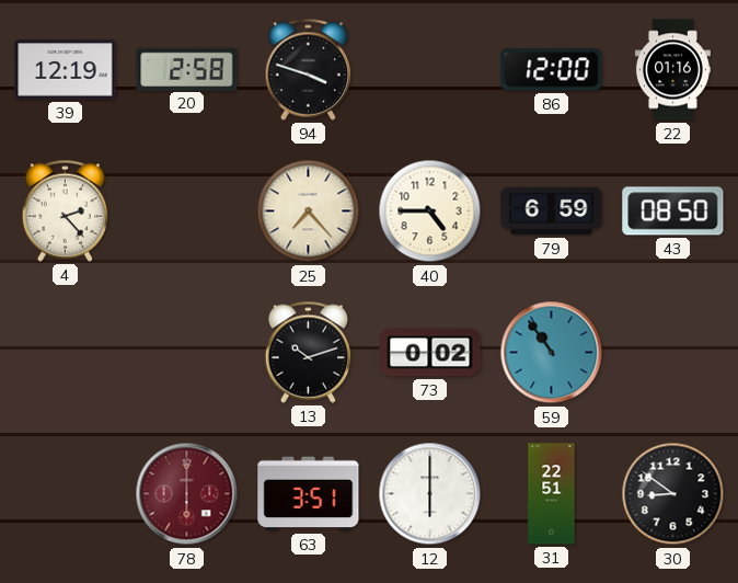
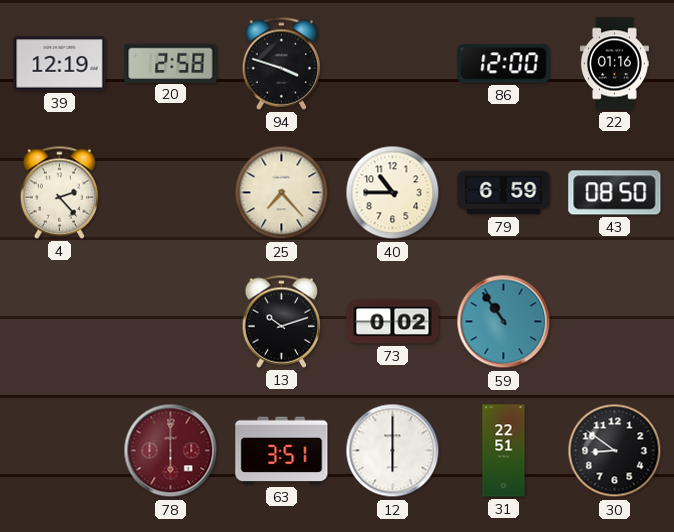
40: 4:45 -> 10:45
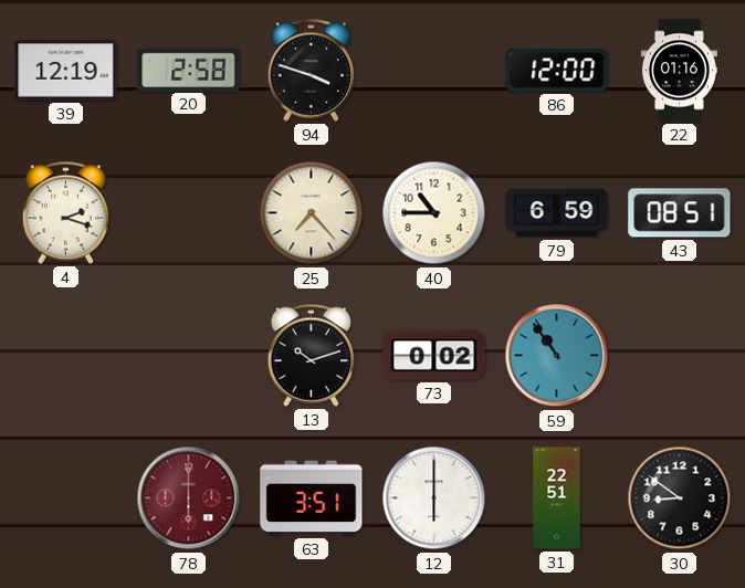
4: 2:23 -> 2:18
43: 08:50 -> 08:51
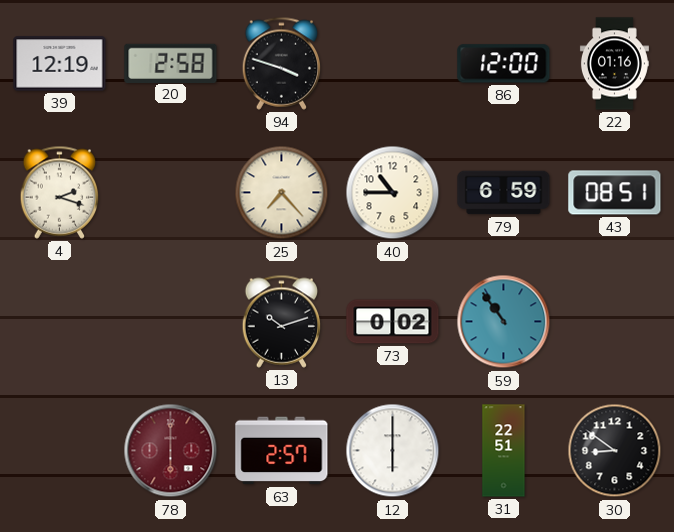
63: 3:51 -> 2:57
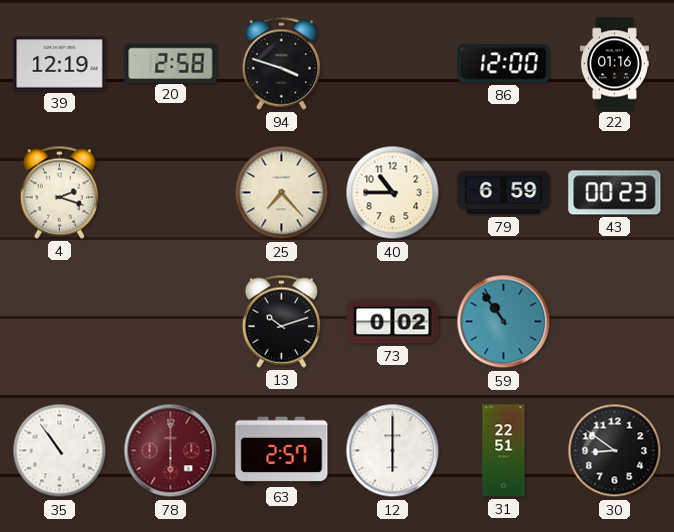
43: 08:51 -> 00:23
35: none -> 10:54
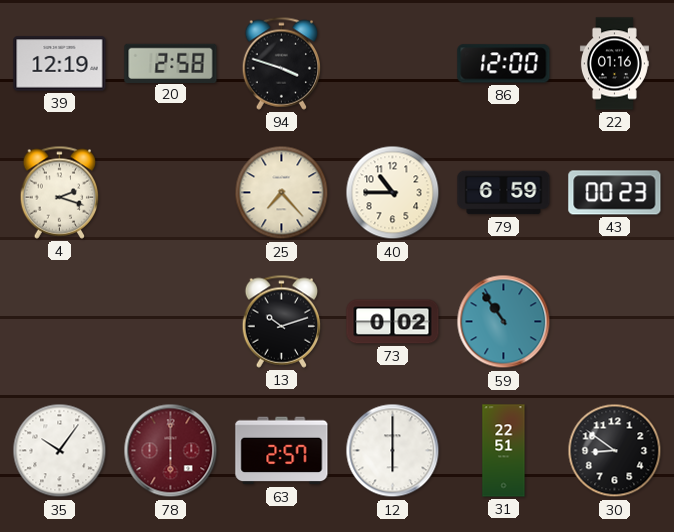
35: 10:54 -> 10:06
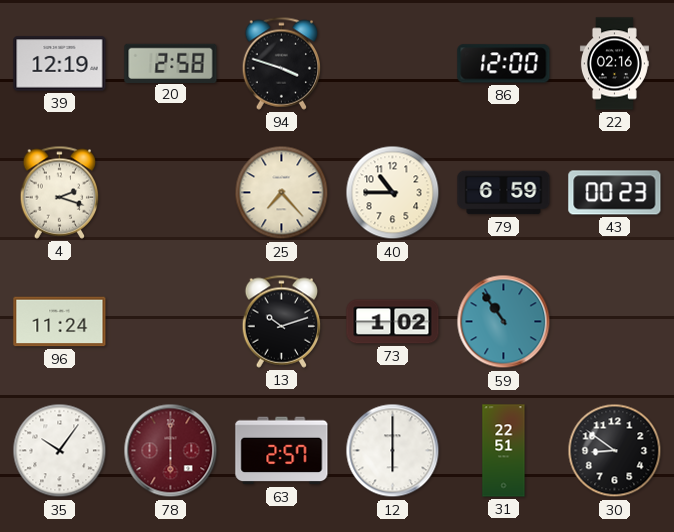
22: 01:16 -> 02:16
96: none -> 11:24
73: 0:02 -> 1:02
